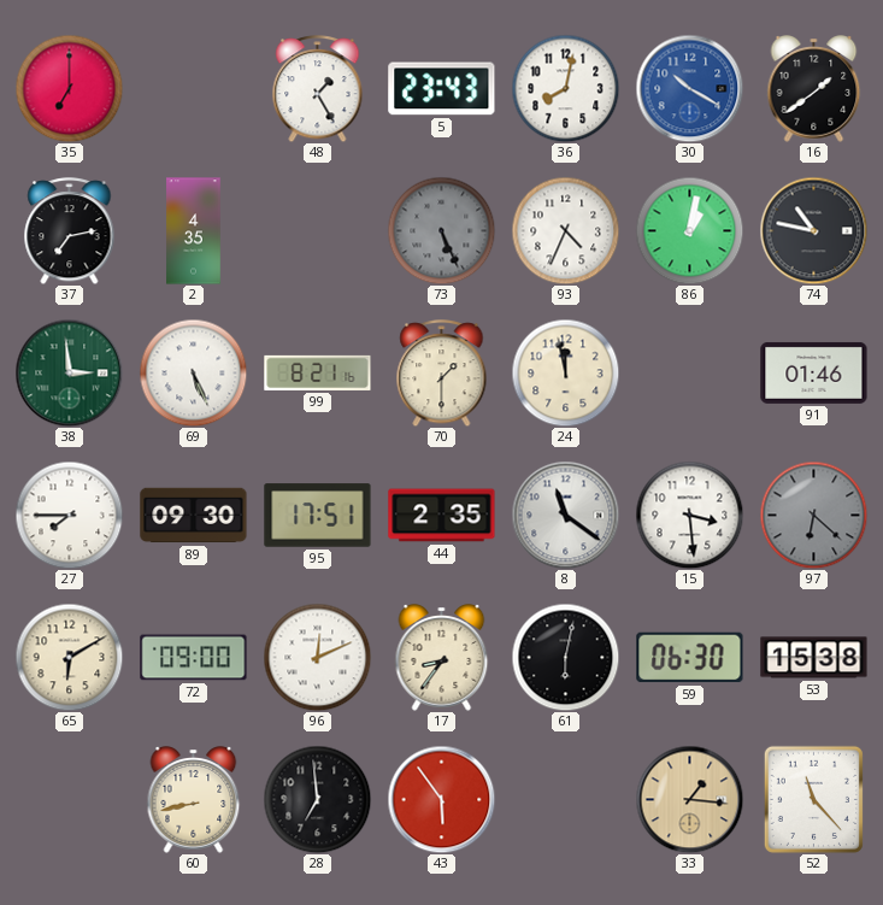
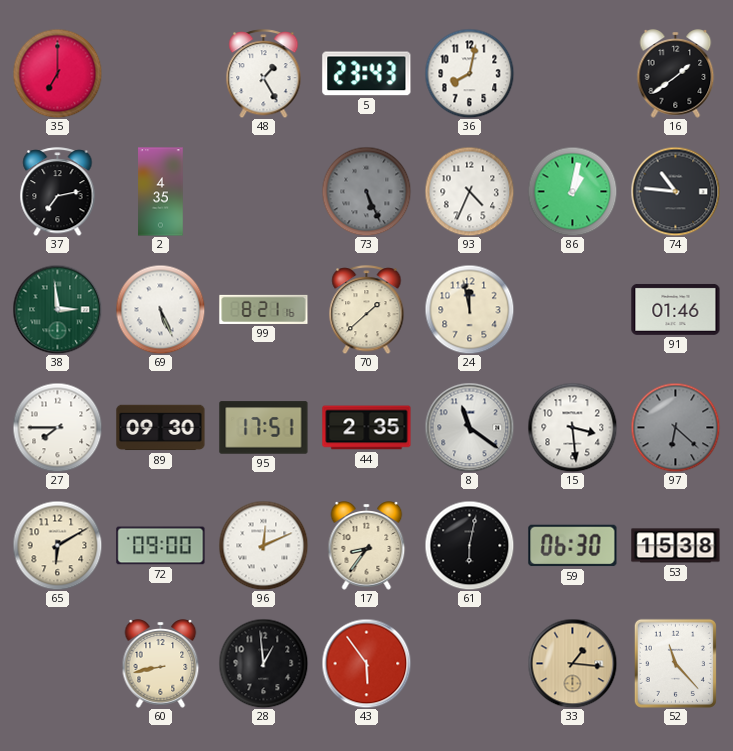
30: 10:20 -> none
74: 10:47 -> 10:46
70: 1:30 -> 1:38
28: 6:59 -> 12:59
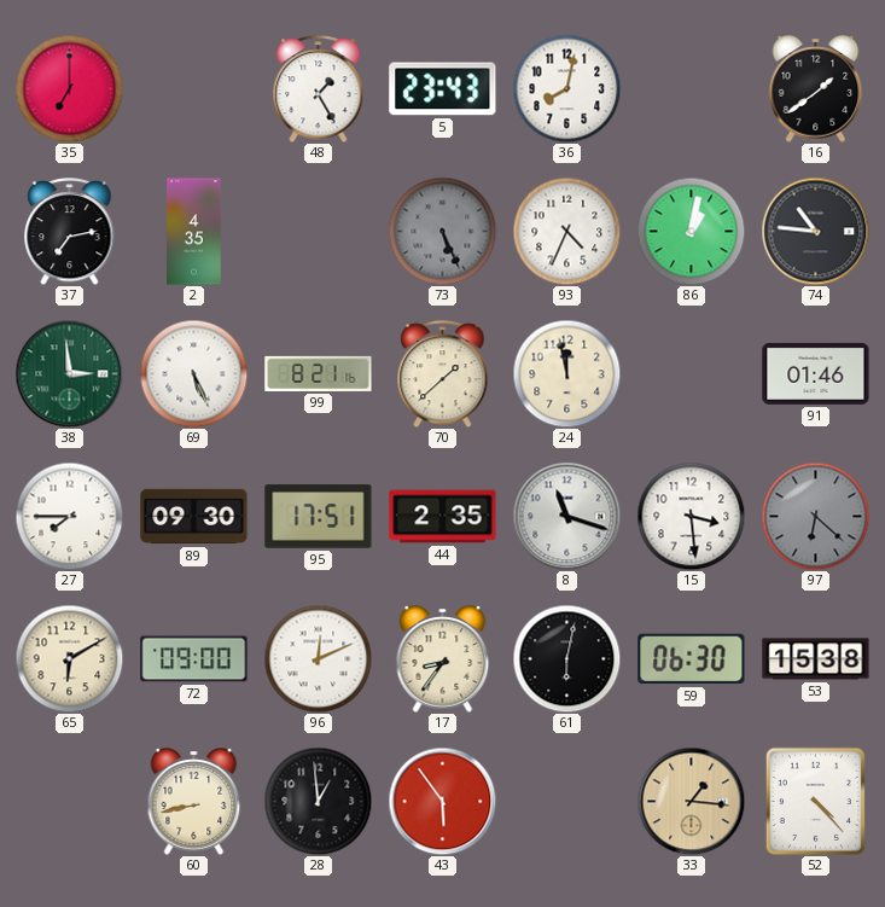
8: 11:21 -> 11:18
52: 11:23 -> 4:23
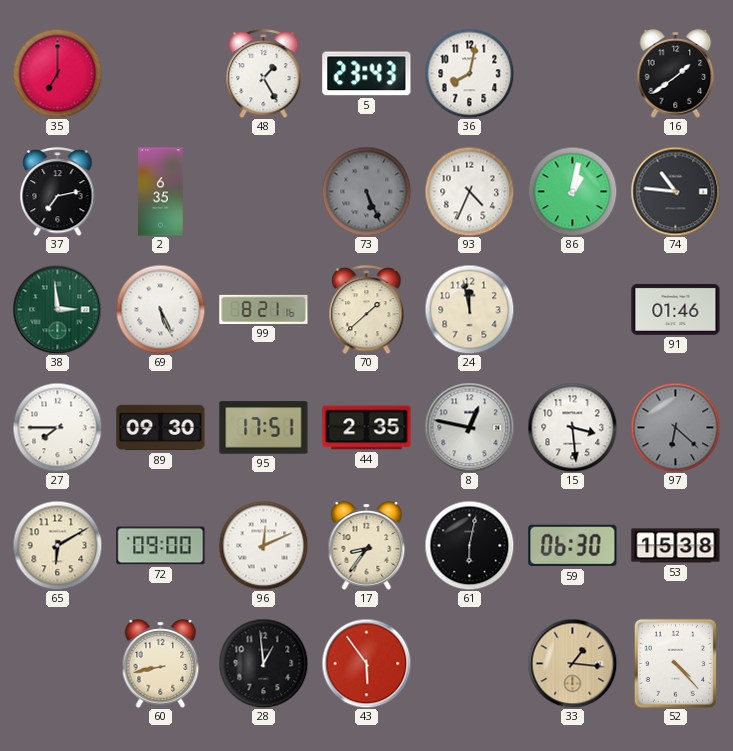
2: 4:35 -> 6:35
8: 11:18 -> 12:47
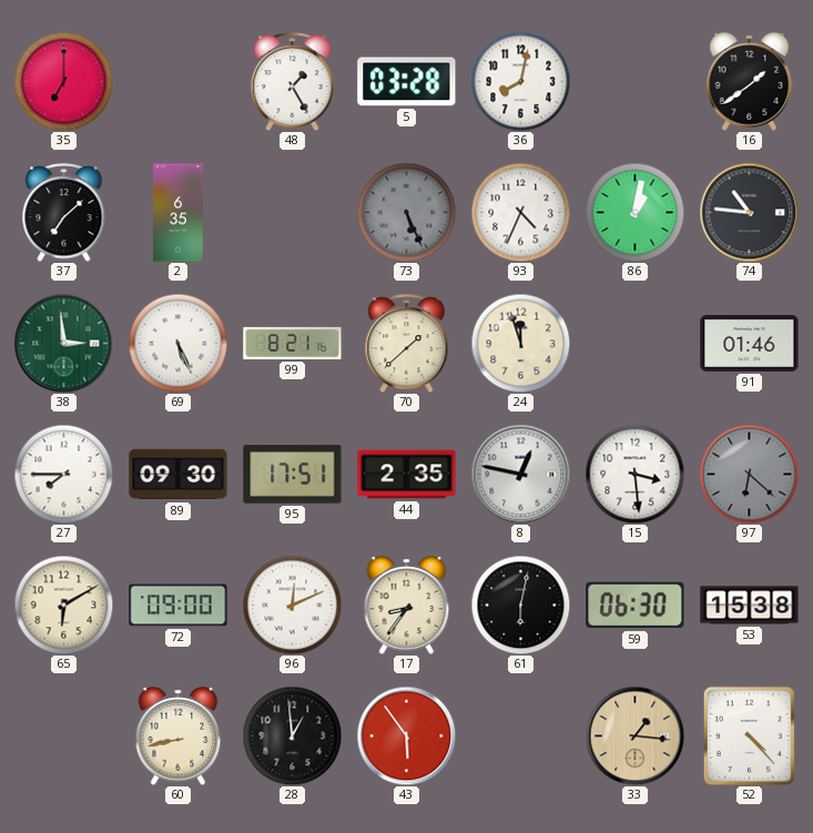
5: 23:43 -> 03:28
37: 7:13 -> 7:08
24: 11:58 -> 11:57
